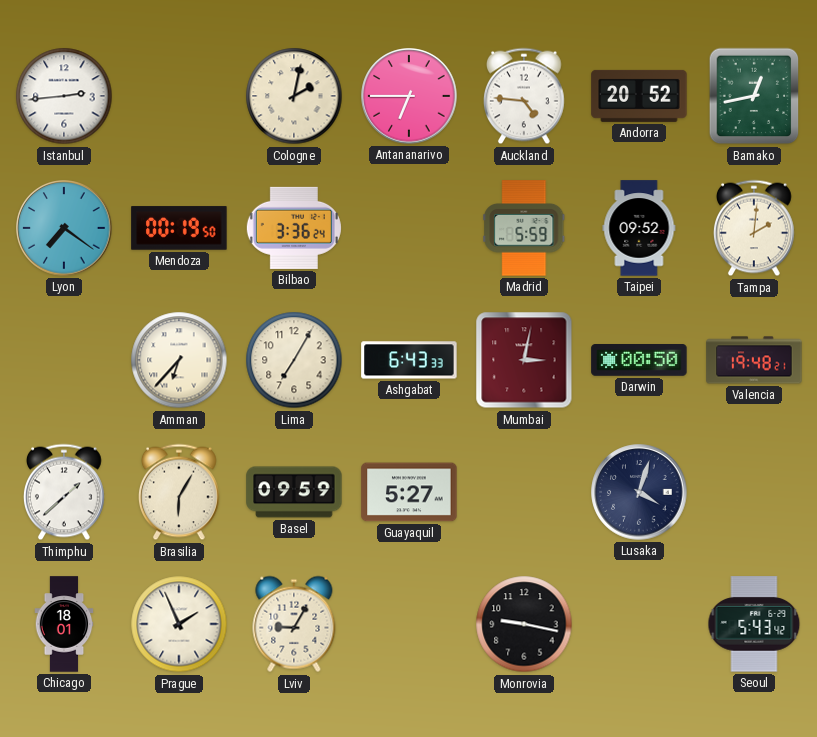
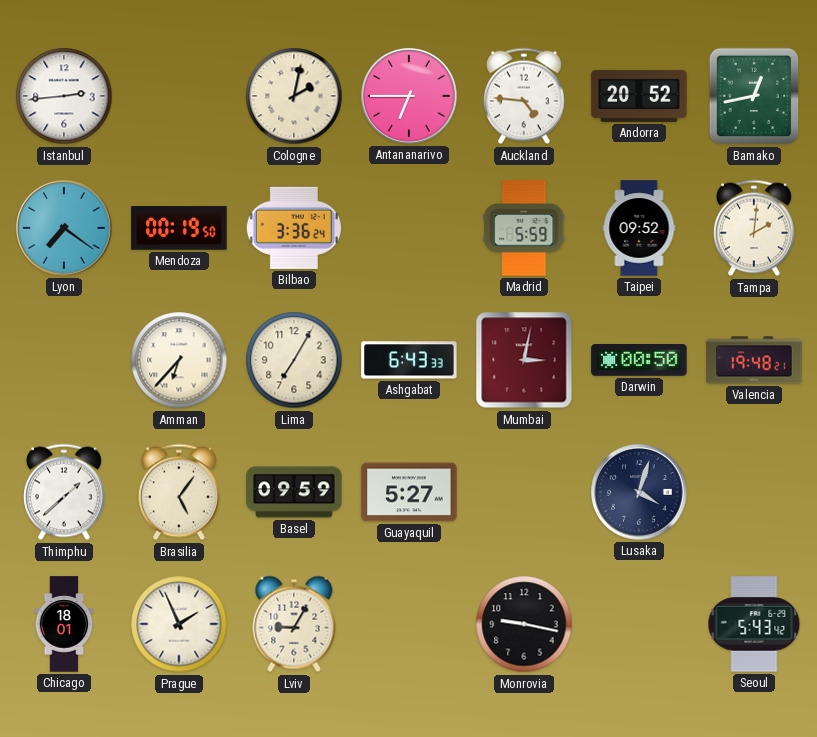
Brasilia: 6:05 -> 5:06
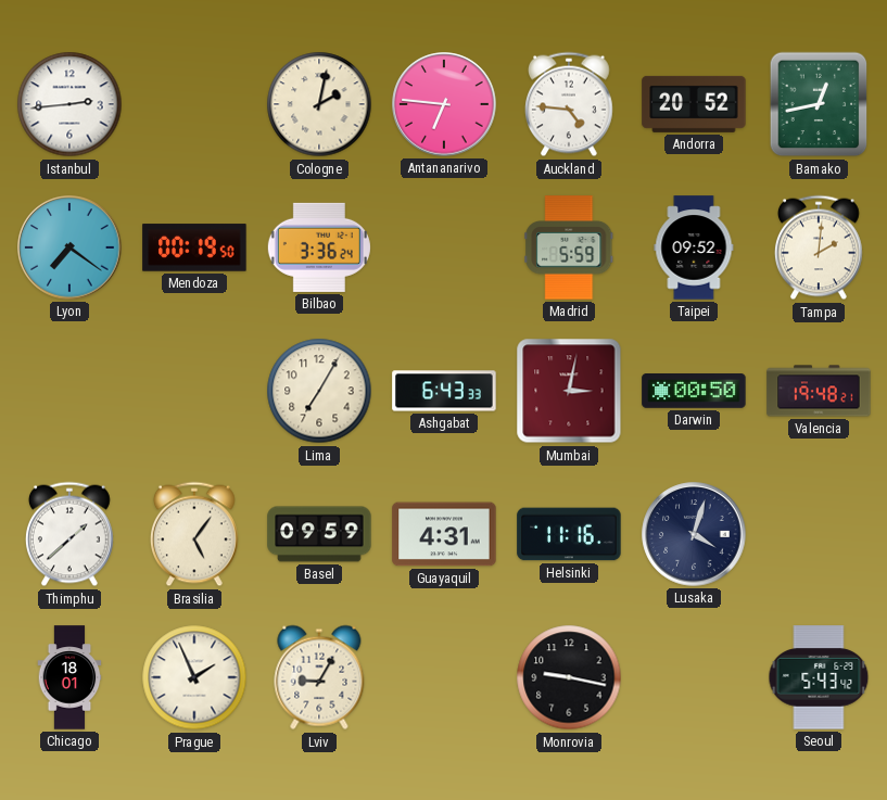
Antananarivo: 6:45 -> 6:46
Amman: 6:37 -> none
Guayaquil: 5:27 -> 4:31
Helsinki: none -> 11:16
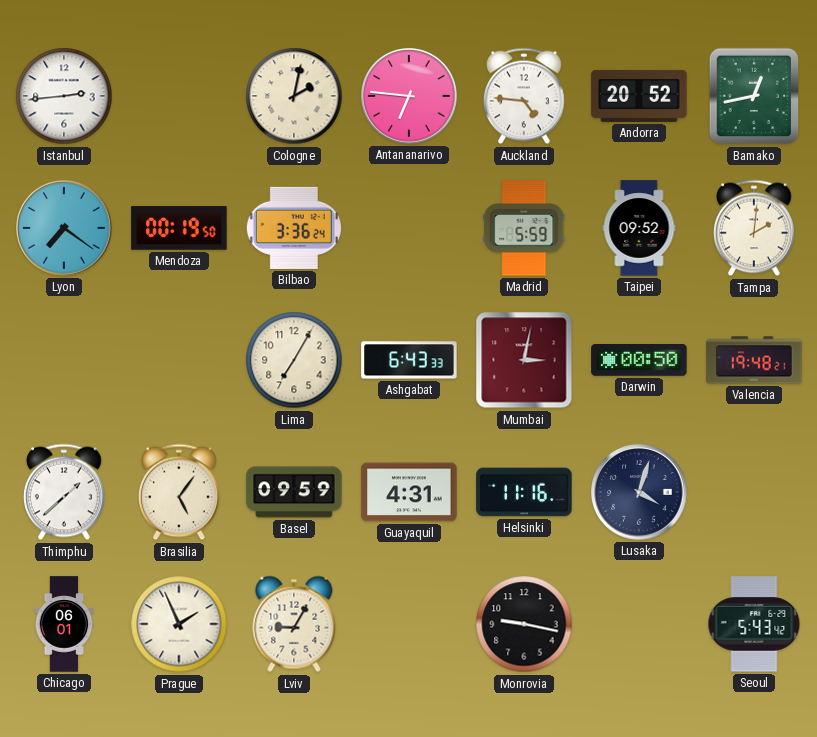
Chicago: 18:01 -> 06:01
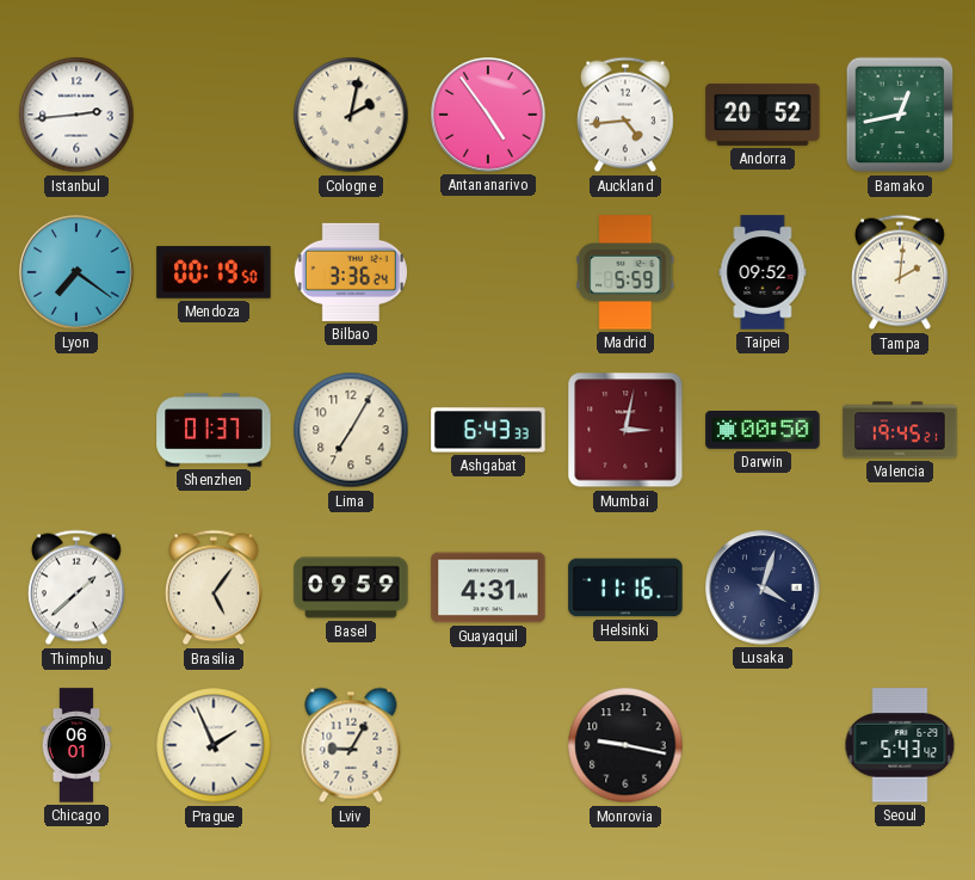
Antananarivo: 6:46 -> 4:54
Auckland: 4:46 -> 4:44
Shenzhen: none -> 01:37
Valencia: 19:48 -> 19:45
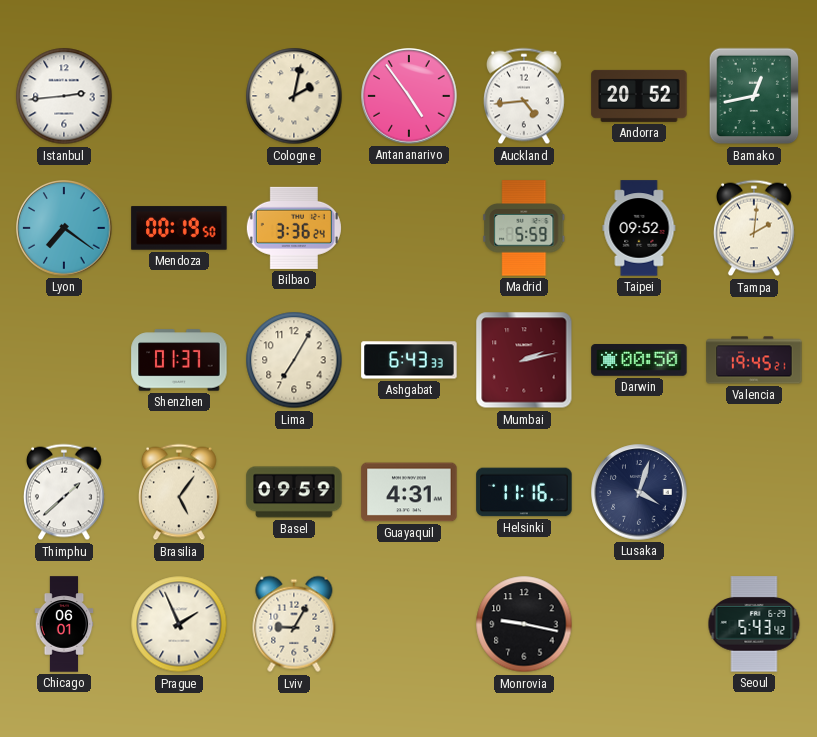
Mumbai: 3:02 -> 2:13
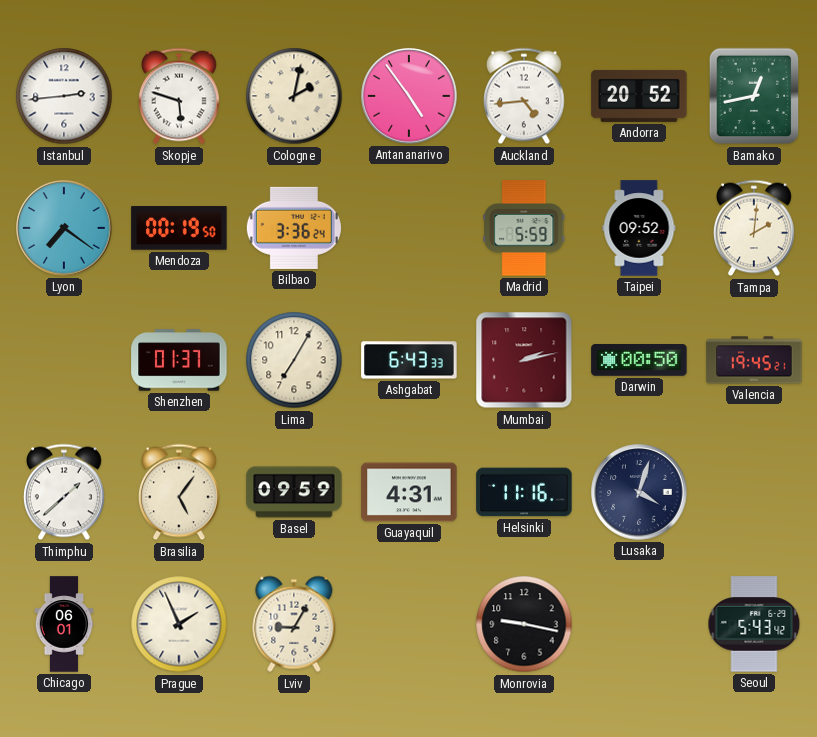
Skopje: none -> 5:48
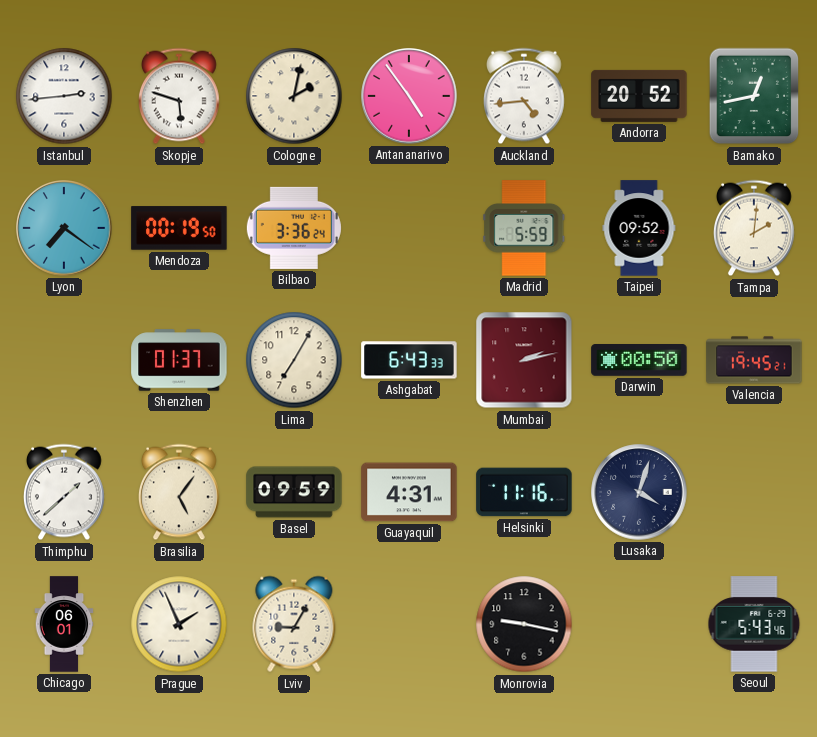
Seoul: 5:43:42 -> 5:43:46
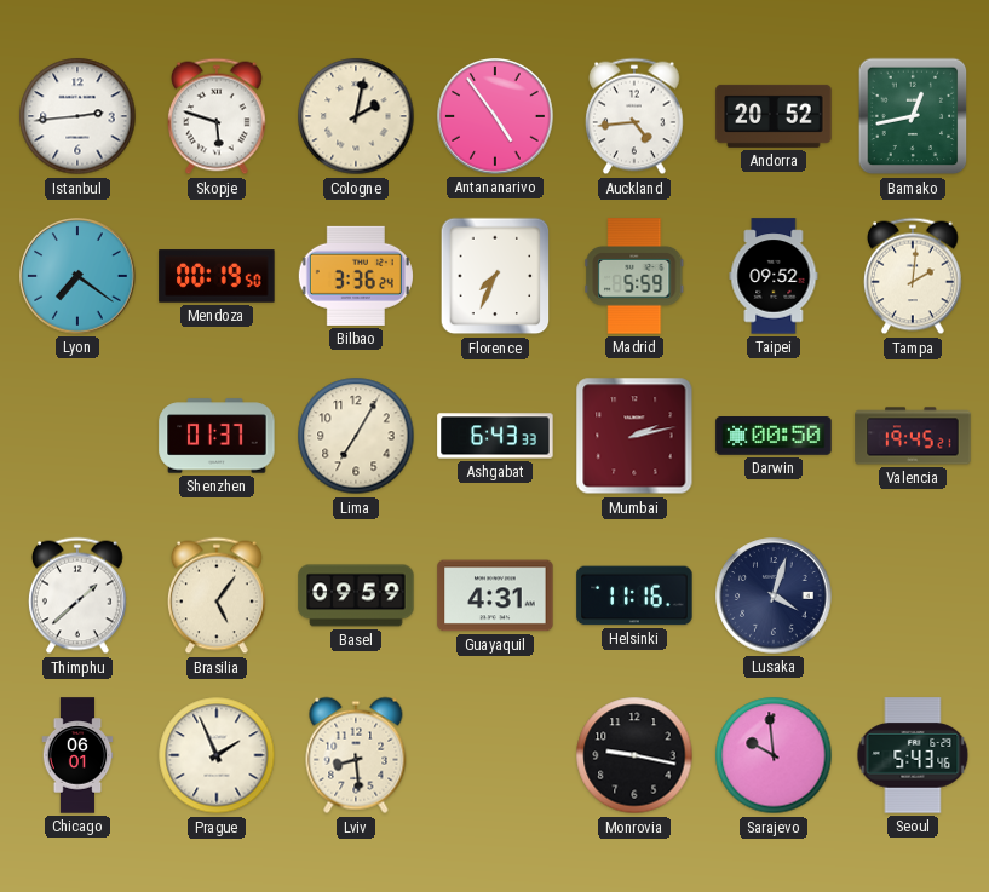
Florence: none -> 7:34
Lviv: 9:05 -> 8:29
Sarajevo: none -> 9:59
